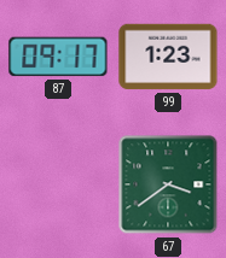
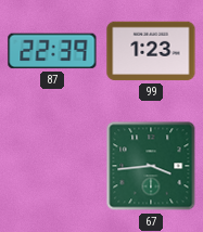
87: 09:17 -> 22:39
67: 3:39 -> 3:44
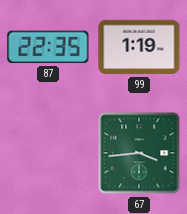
87: 22:39 -> 22:35
99: 1:23 -> 1:19
